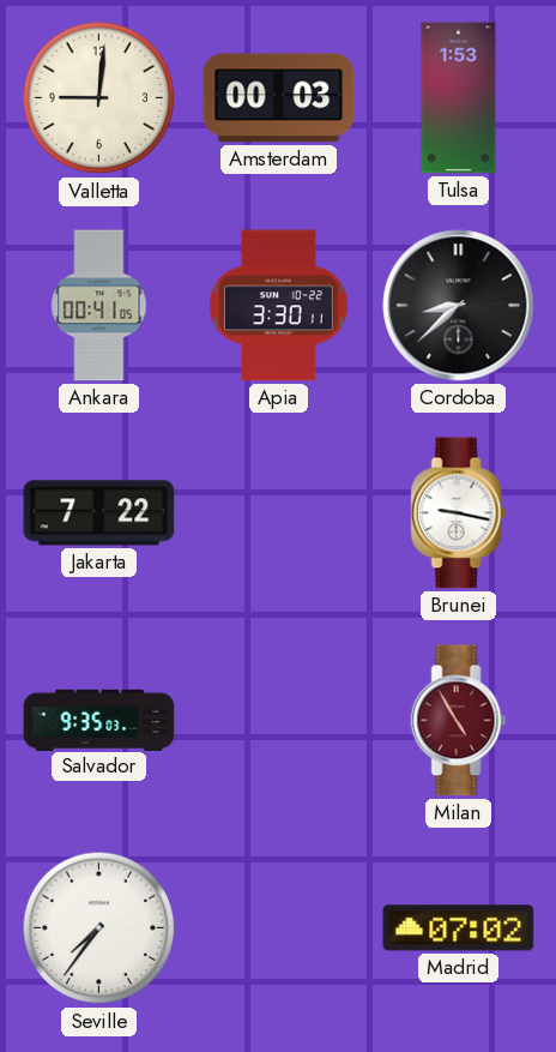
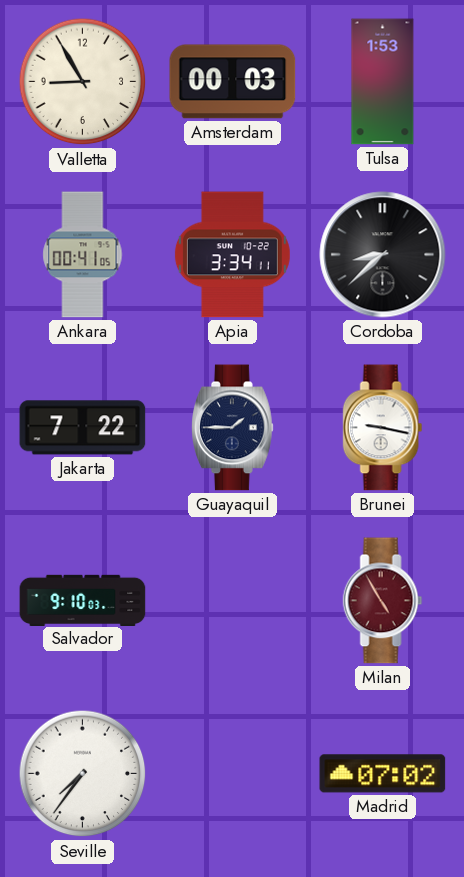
Valletta: 9:01 -> 8:55
Apia: 3:30 -> 3:34
Guayaquil: none -> 1:45
Salvador: 9:35 -> 9:10
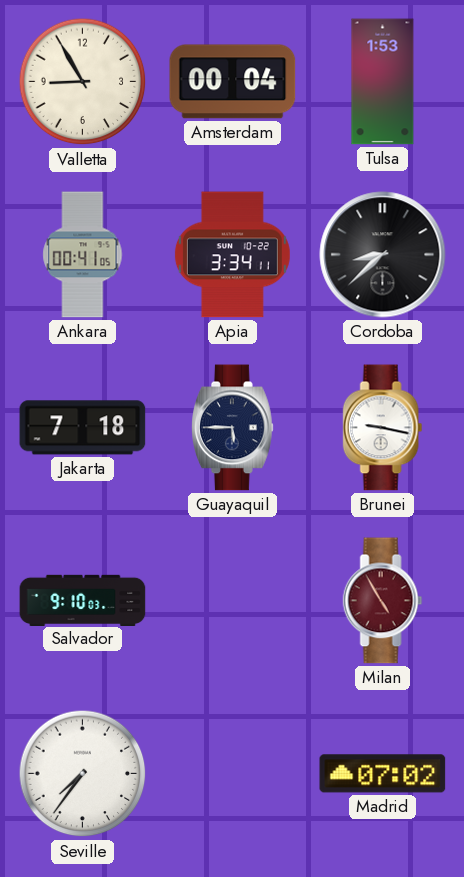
Amsterdam: 00:03 -> 00:04
Jakarta: 7:22 -> 7:18
Guayaquil: 1:45 -> 5:45
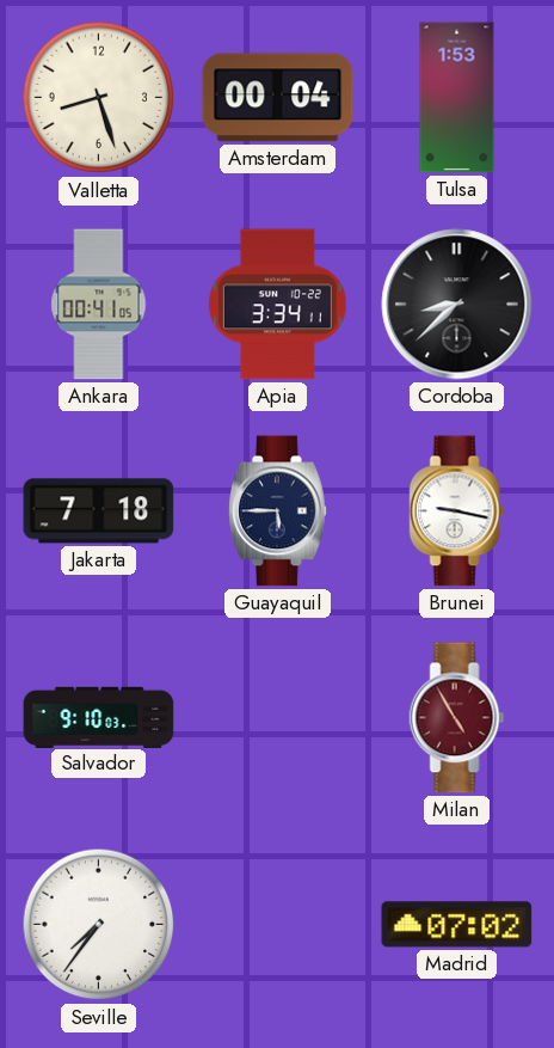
Valletta: 8:55 -> 8:27
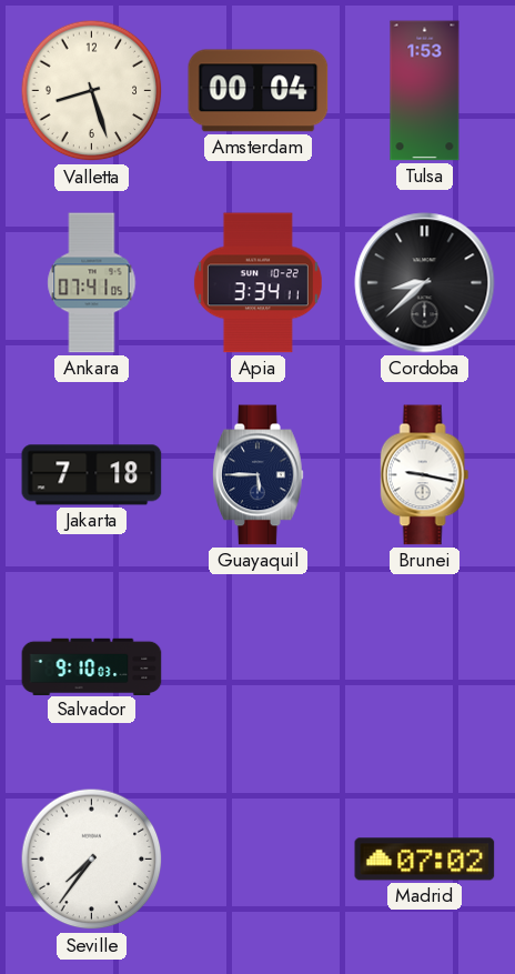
Ankara: 00:41 -> 07:41
Milan: 4:55 -> none
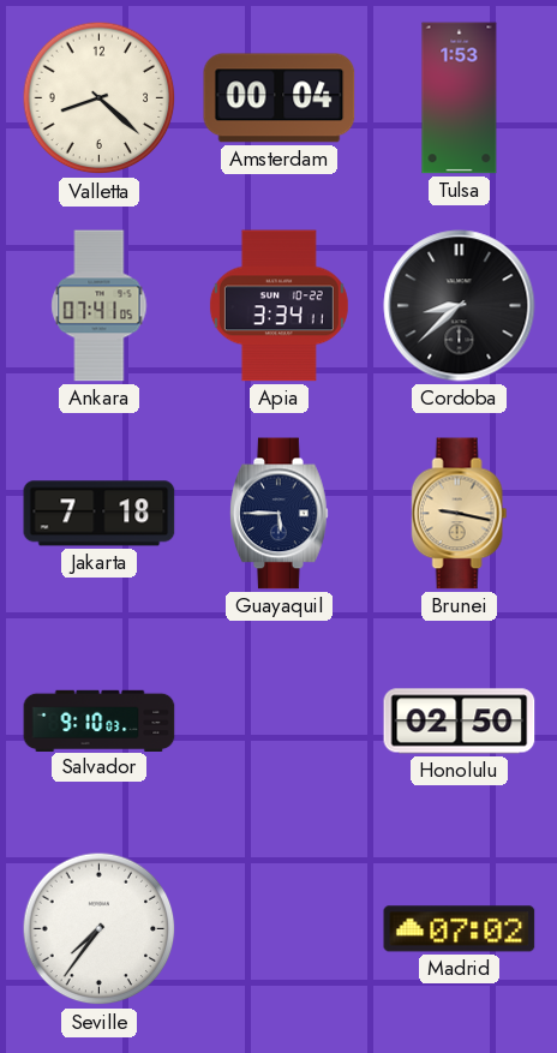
Valletta: 8:27 -> 8:22
Brunei dial: white -> champagne
Honolulu: none -> 02:50
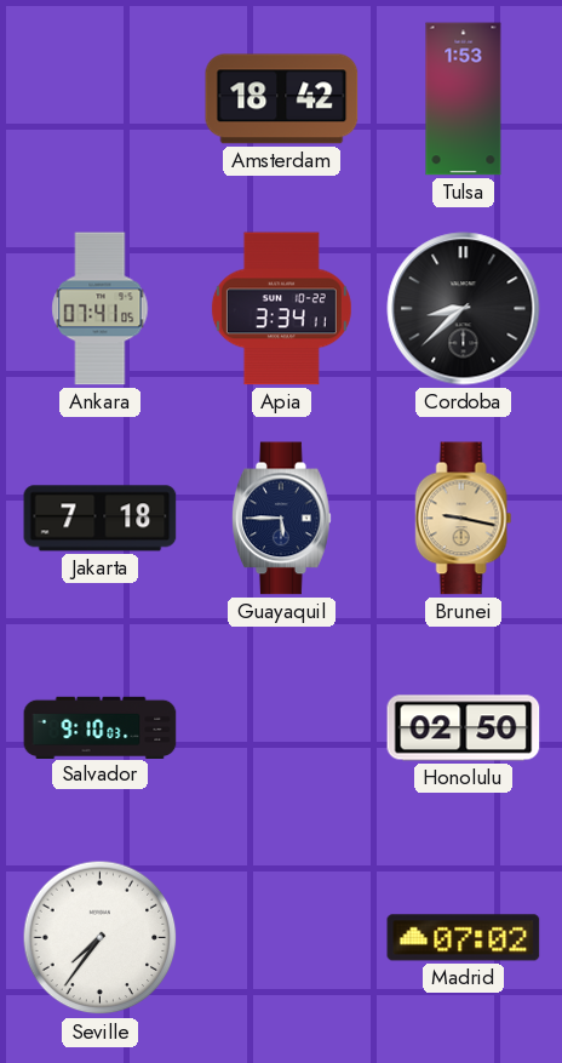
Valletta: 8:22 -> none
Amsterdam: 00:04 -> 18:42
